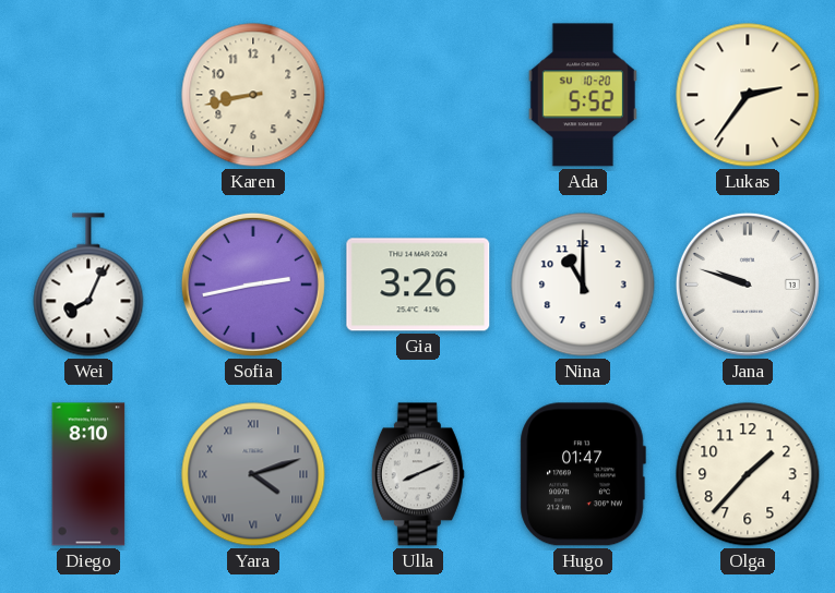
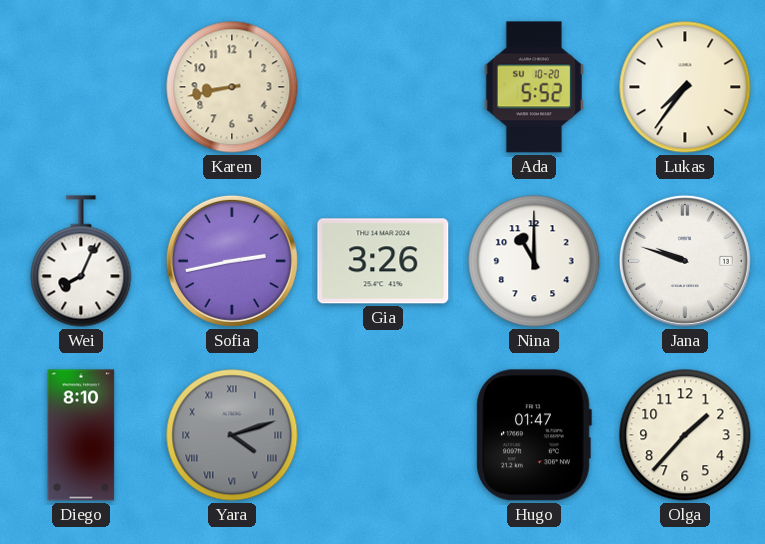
Lukas: 2:36 -> 7:36
Ulla: 8:11 -> none
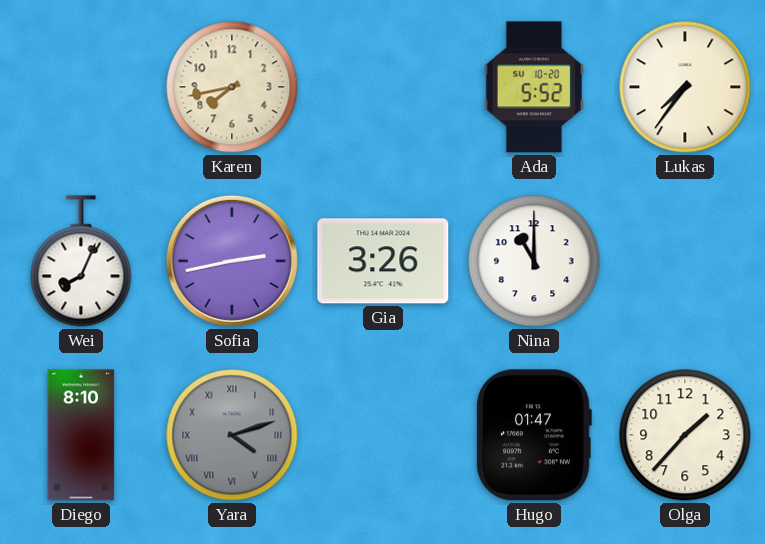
Karen: 8:43 -> 7:43
Jana: 9:48 -> none
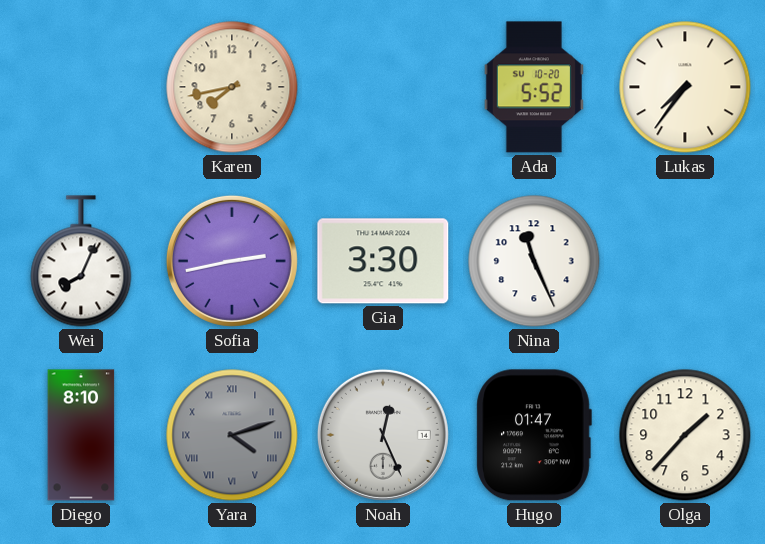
Gia: 3:26 -> 3:30
Nina: 11:00 -> 11:26
Noah: none -> 12:26
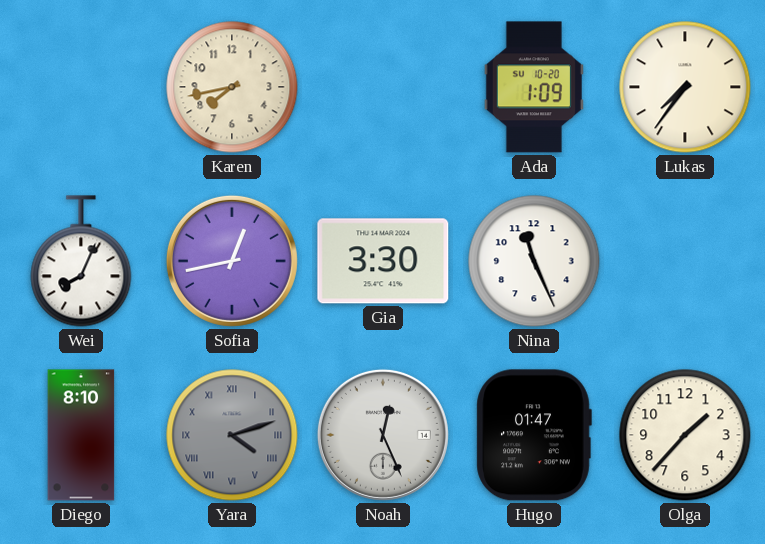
Ada: 5:52 -> 1:09
Sofia: 2:43 -> 12:43
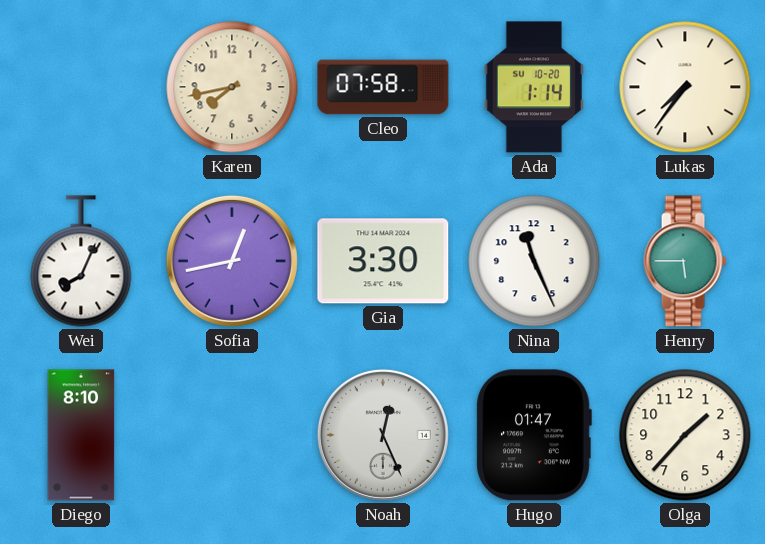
Cleo: none -> 07:58
Ada: 1:09 -> 1:14
Henry: none -> 5:45
Yara: 4:12 -> none
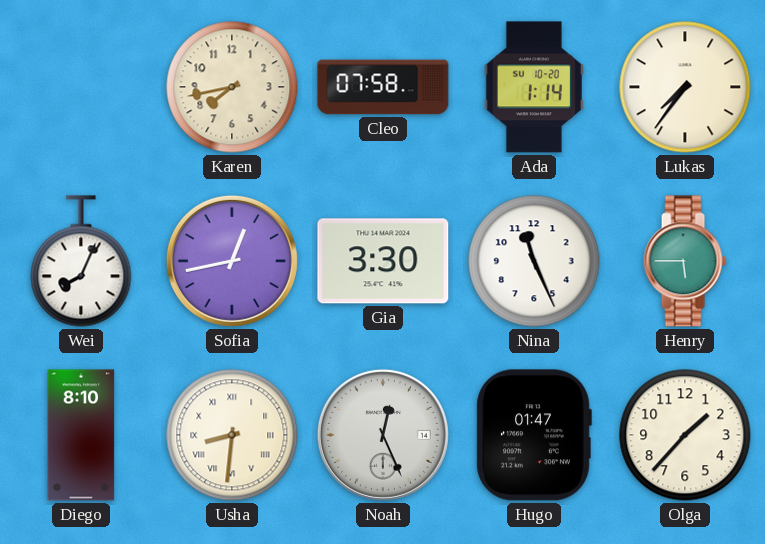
Usha: none -> 8:31
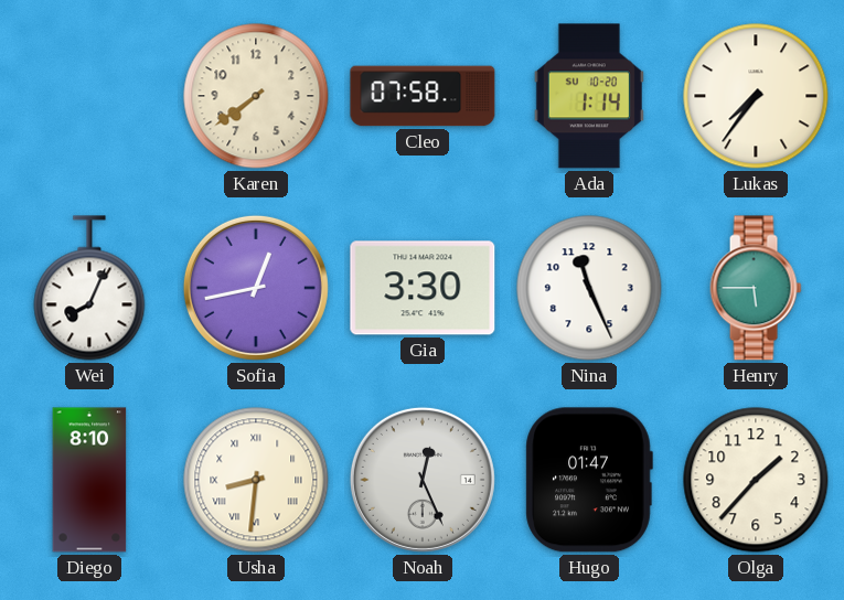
Karen: 7:43 -> 7:39
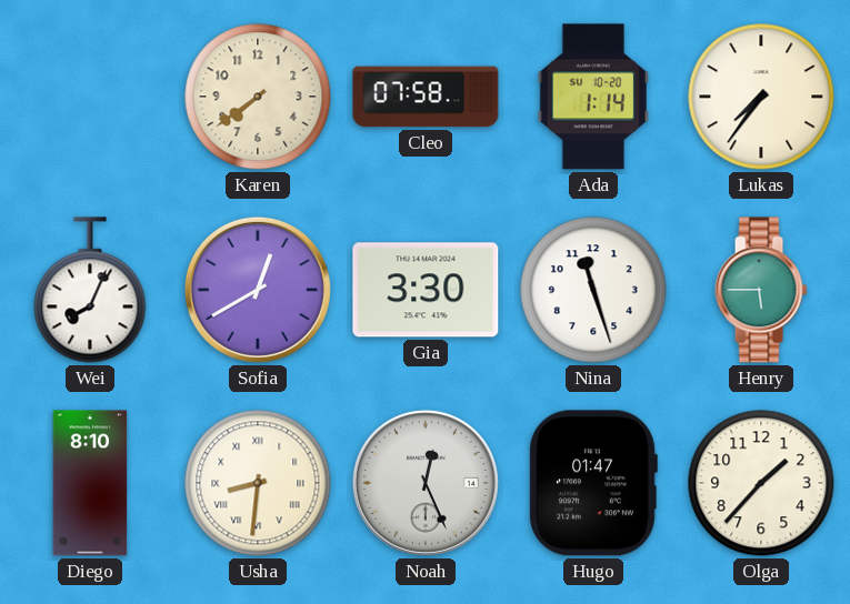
Sofia: 12:43 -> 12:40
Nina: 11:26 -> 11:27
